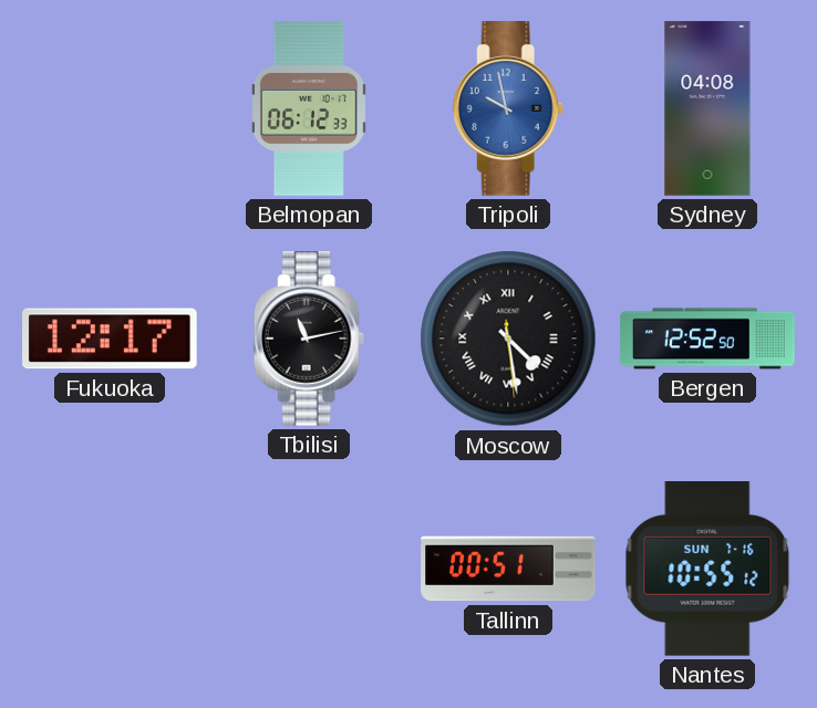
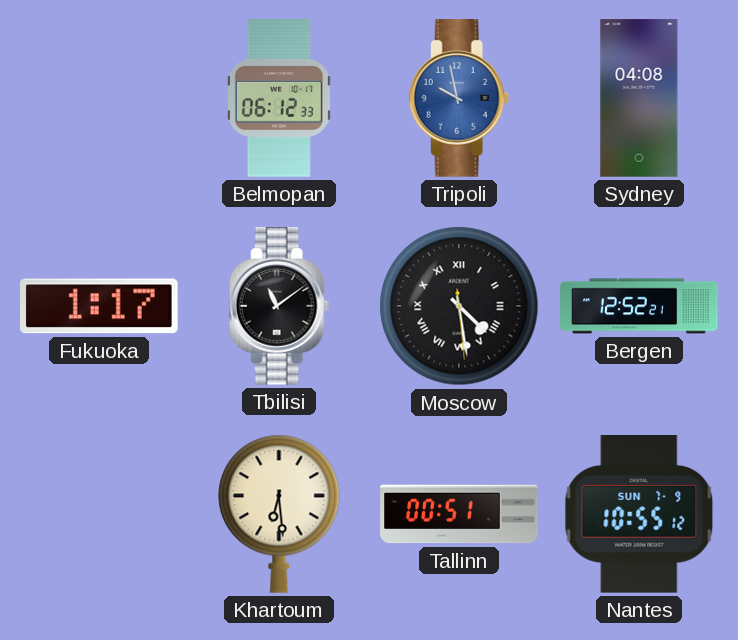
Fukuoka: 12:17 -> 1:17
Tbilisi: 11:13 -> 11:09
Bergen: 12:52:50 -> 12:52:21
Khartoum: none -> 6:29
Nantes date: SUN 7-16 -> SUN 7-9
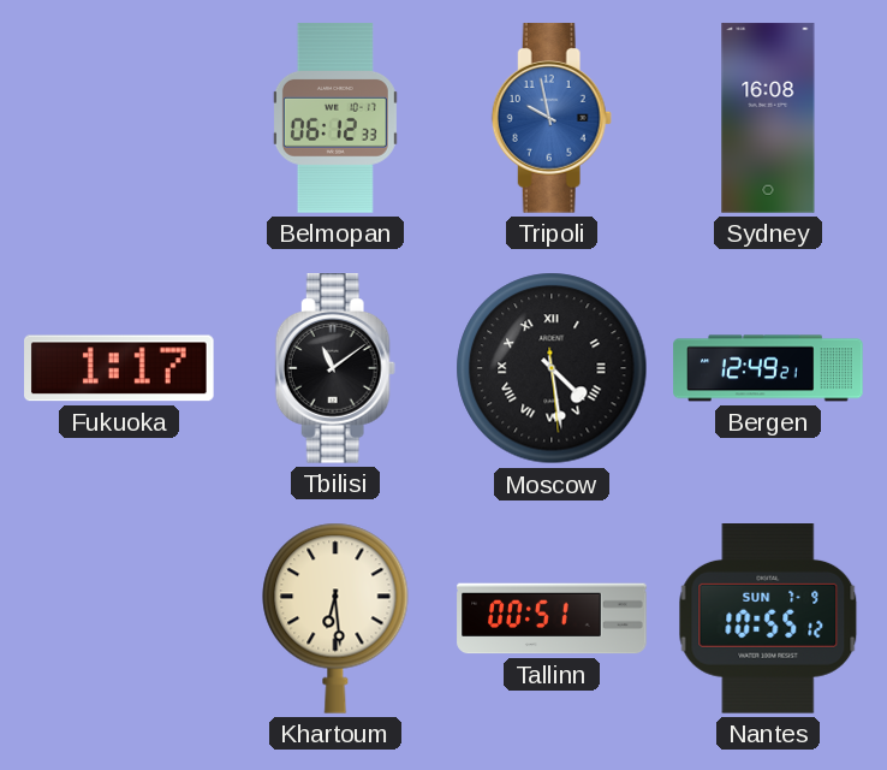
Sydney: 04:08 -> 16:08
Bergen: 12:52 -> 12:49
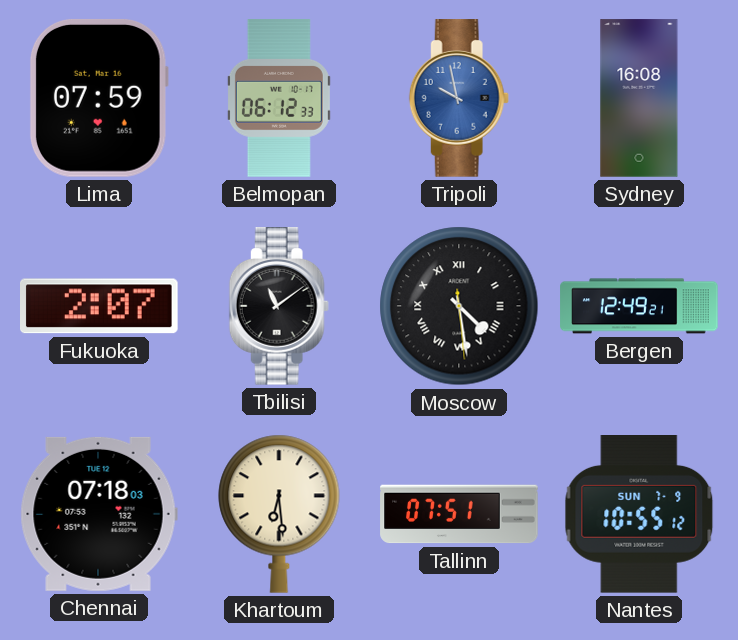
Lima: none -> 07:59
Fukuoka: 1:17 -> 2:07
Chennai: none -> 07:18
Tallinn: 00:51 -> 07:51
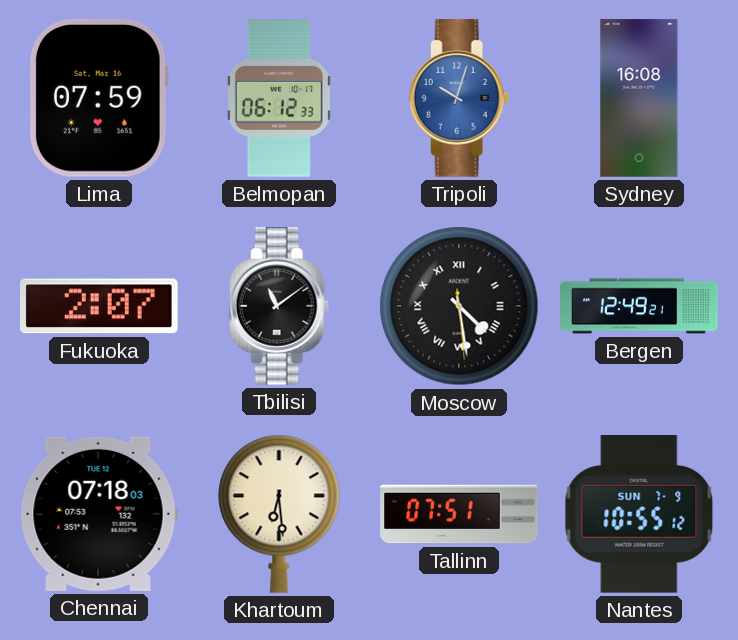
Tripoli: 9:58 -> 10:03
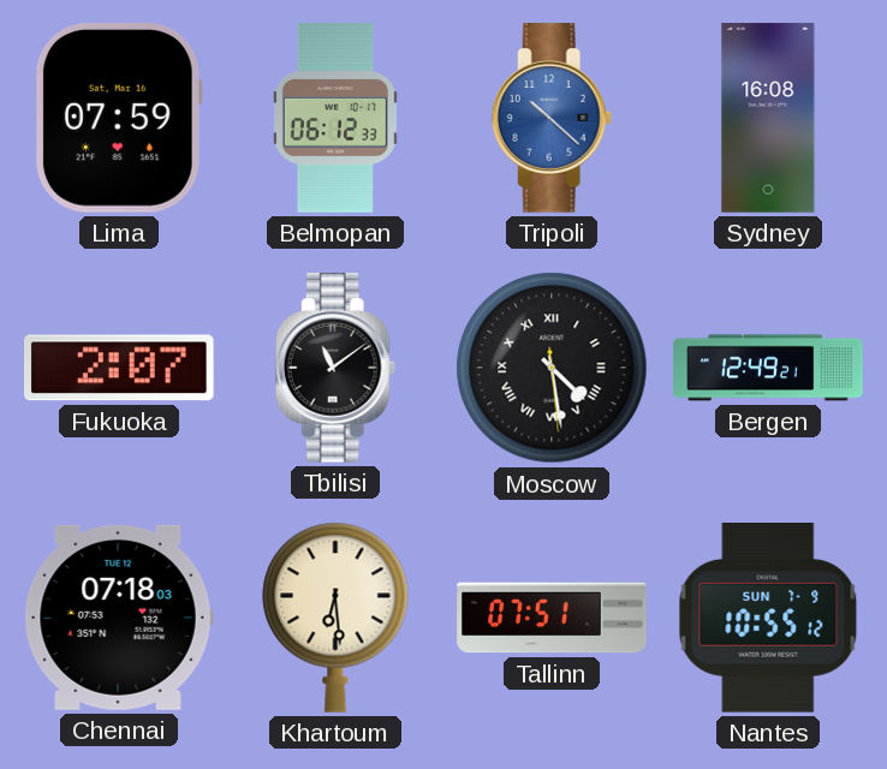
Tripoli: 10:03 -> 10:22
